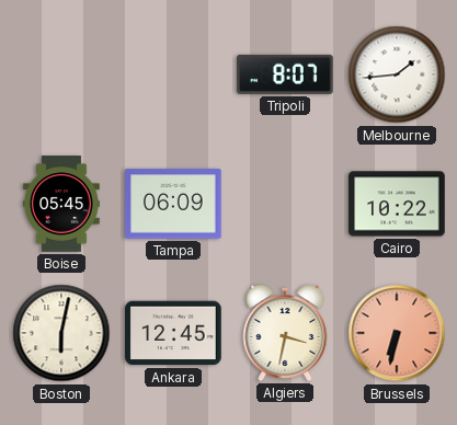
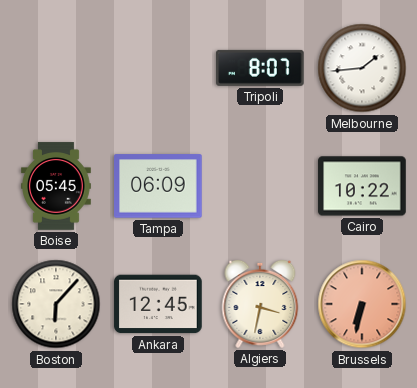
Boston: 6:02 -> 6:07
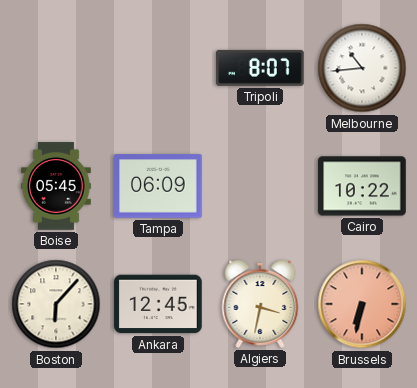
Melbourne: 1:44 -> 10:44
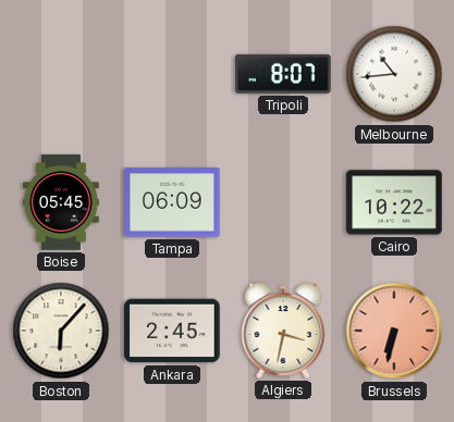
Ankara: 12:45 -> 2:45
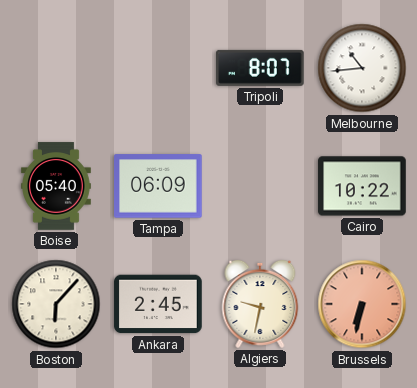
Boise: 05:45 -> 05:40
Algiers: 3:32 -> 9:32
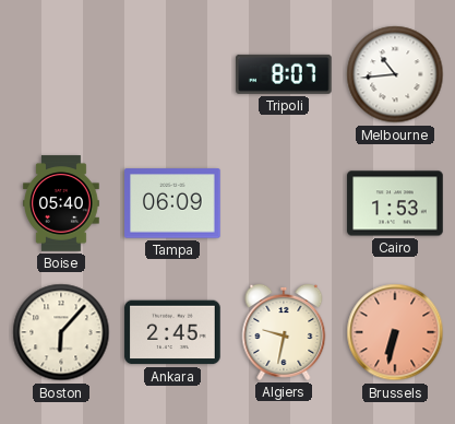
Cairo: 10:22 -> 1:53
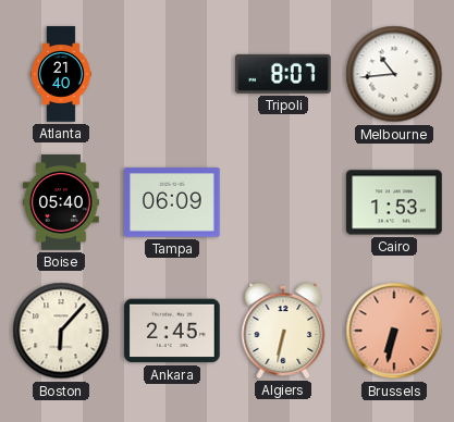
Atlanta: none -> 21:40
Algiers: 9:32 -> 6:32
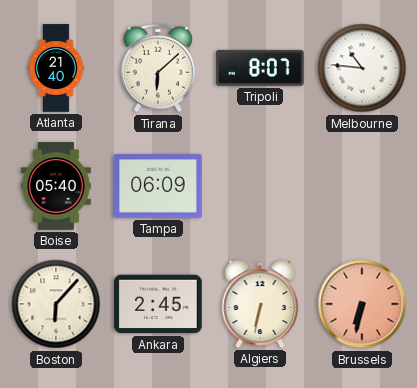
Tirana: none -> 6:08
Melbourne: 10:44 -> 10:46
Cairo: 1:53 -> none
